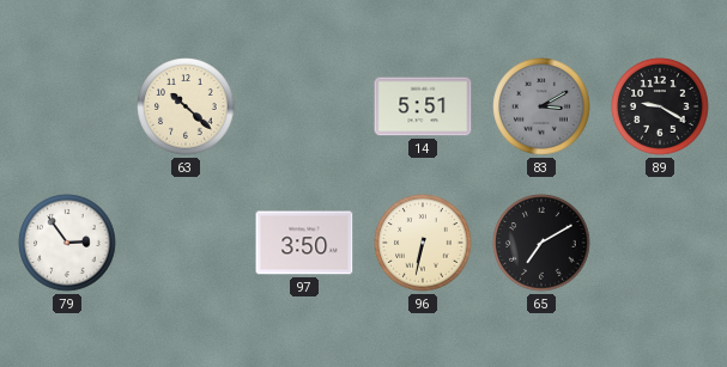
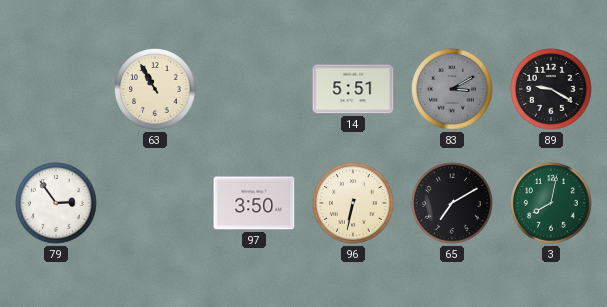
63: 10:22 -> 10:55
3: none -> 8:02
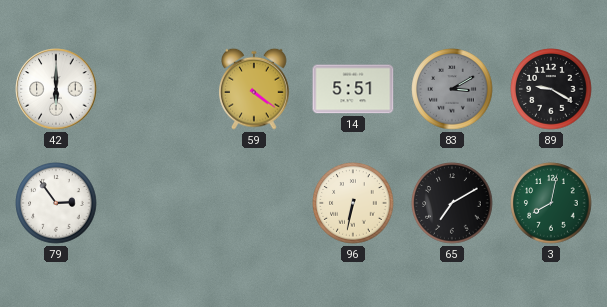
42: none -> 6:00
63: 10:55 -> none
59: none -> 4:21
97: 3:50 -> none
